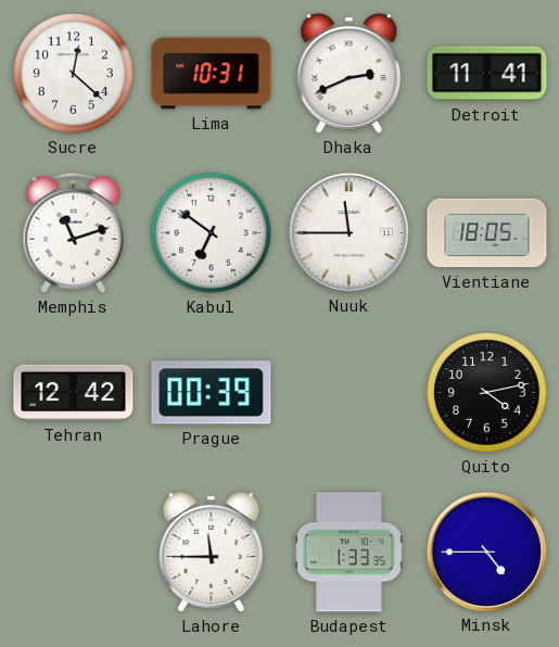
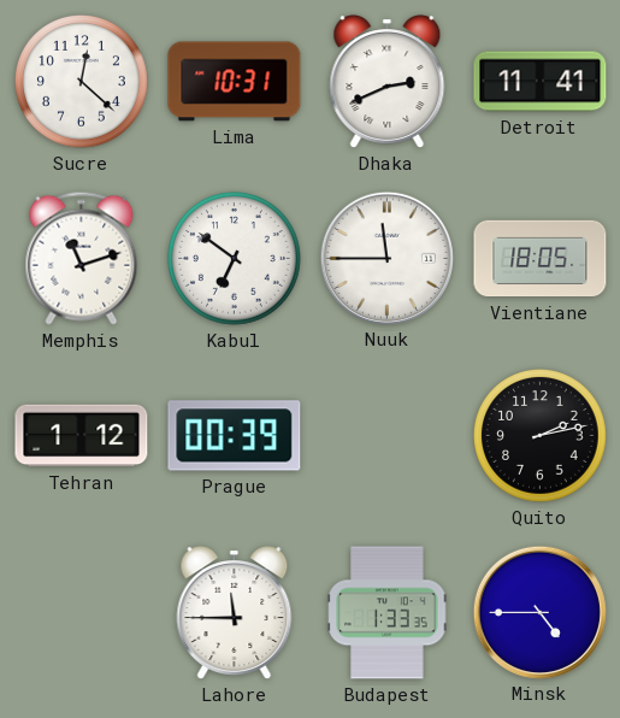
Tehran: 12:42 -> 1:12
Quito: 4:13 -> 2:13
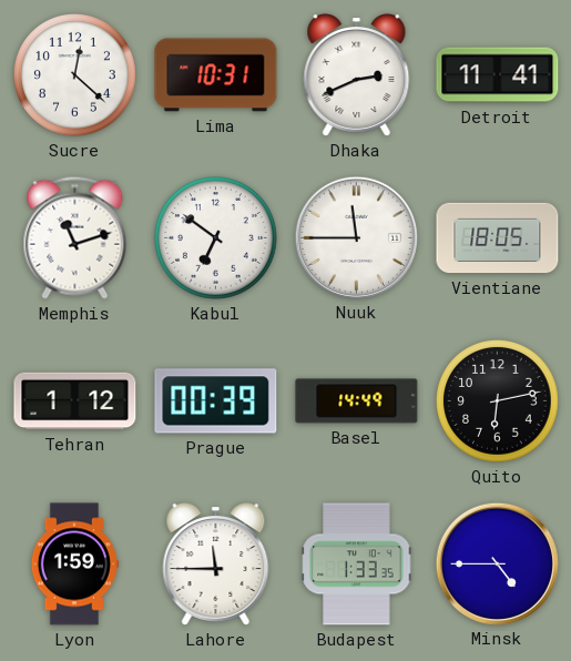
Basel: none -> 14:49
Quito: 2:13 -> 6:13
Lyon: none -> 1:59
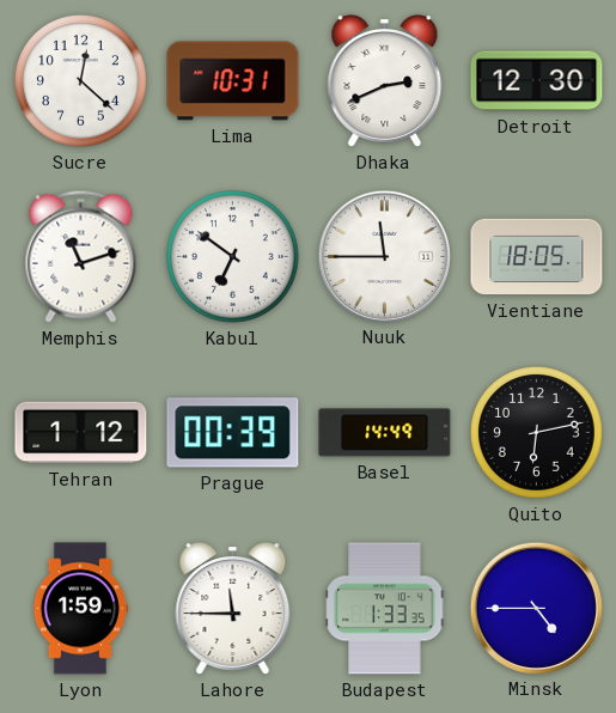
Detroit: 11:41 -> 12:30
